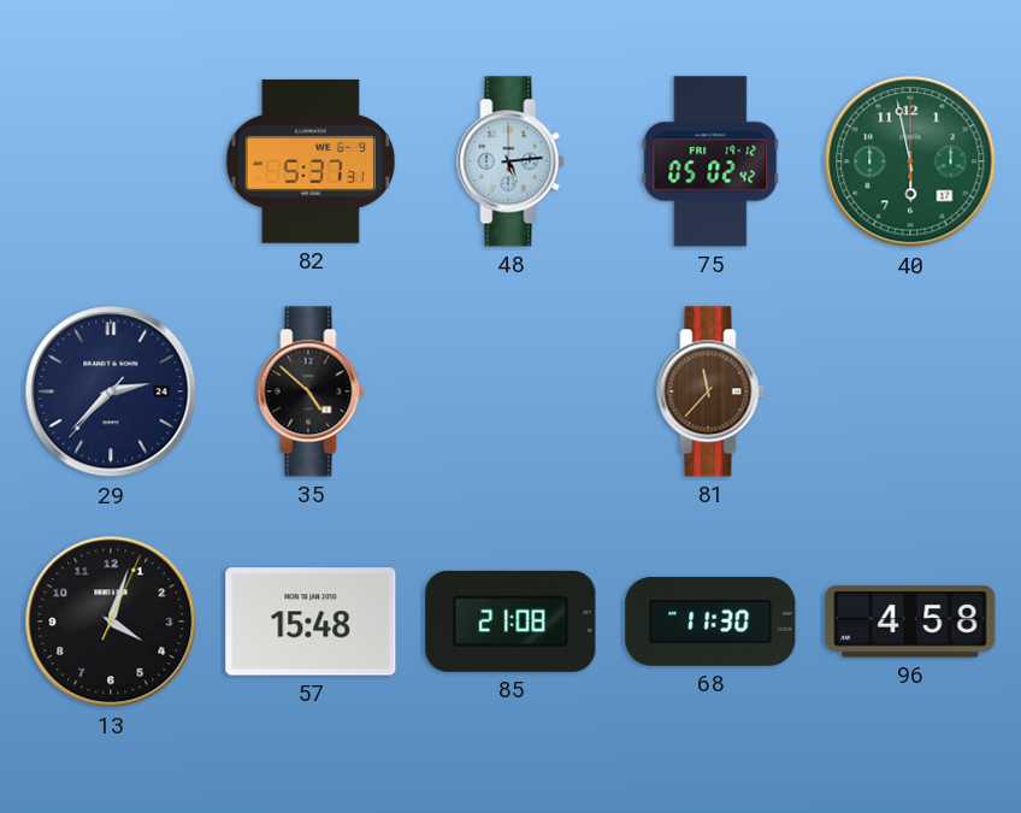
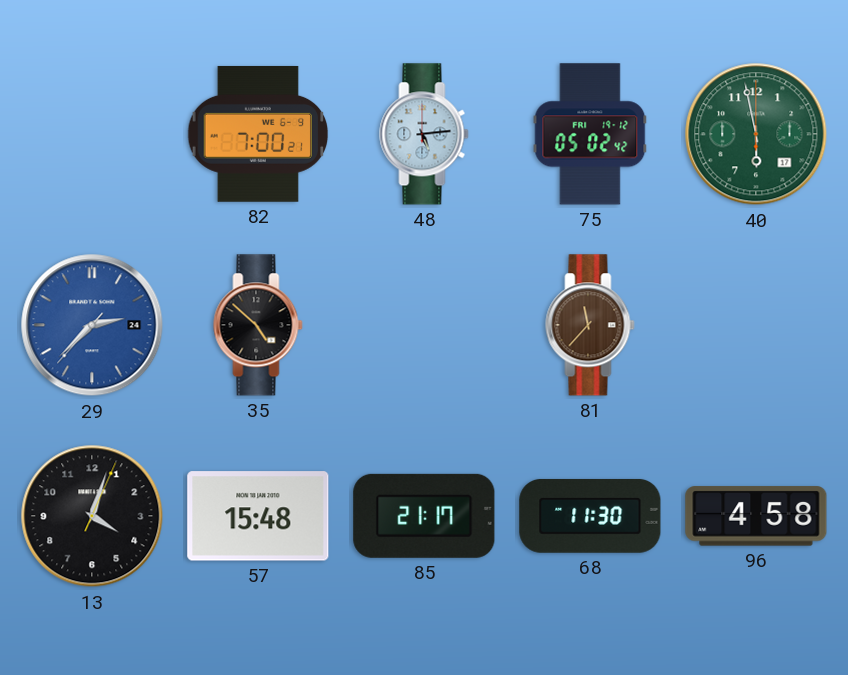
82: 5:37 -> 7:00
29 dial: navy -> blue
85: 21:08 -> 21:17
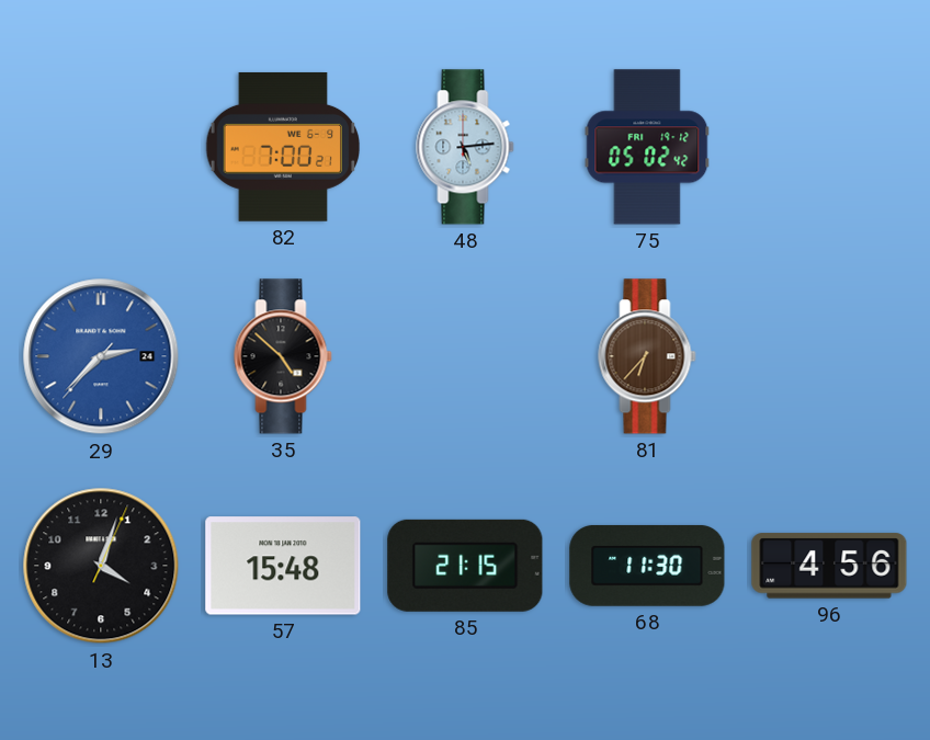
40: 5:58 -> none
81: 11:37 -> 6:37
85: 21:17 -> 21:15
96: 4:58 -> 4:56
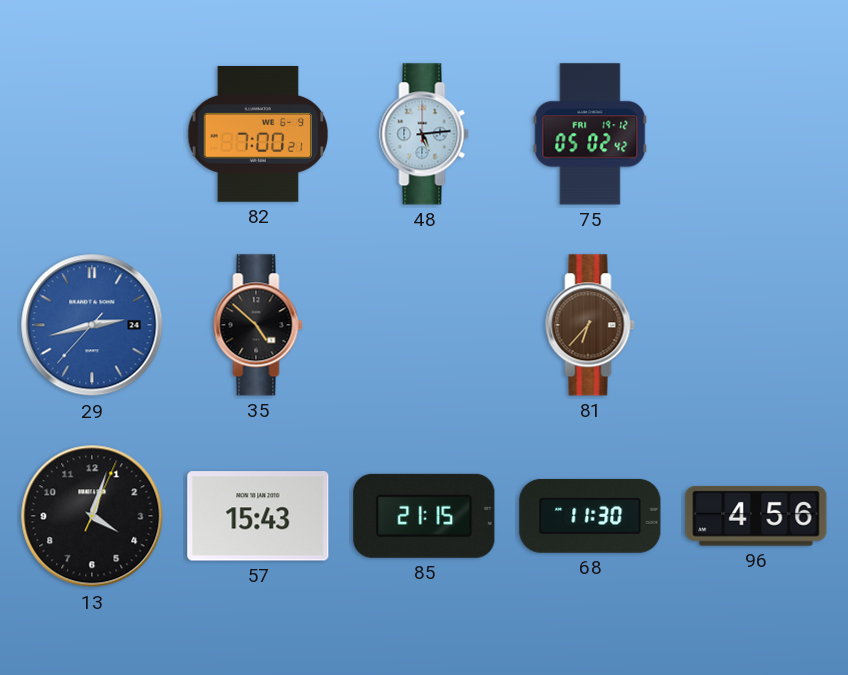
29: 2:37 -> 2:42
57: 15:48 -> 15:43
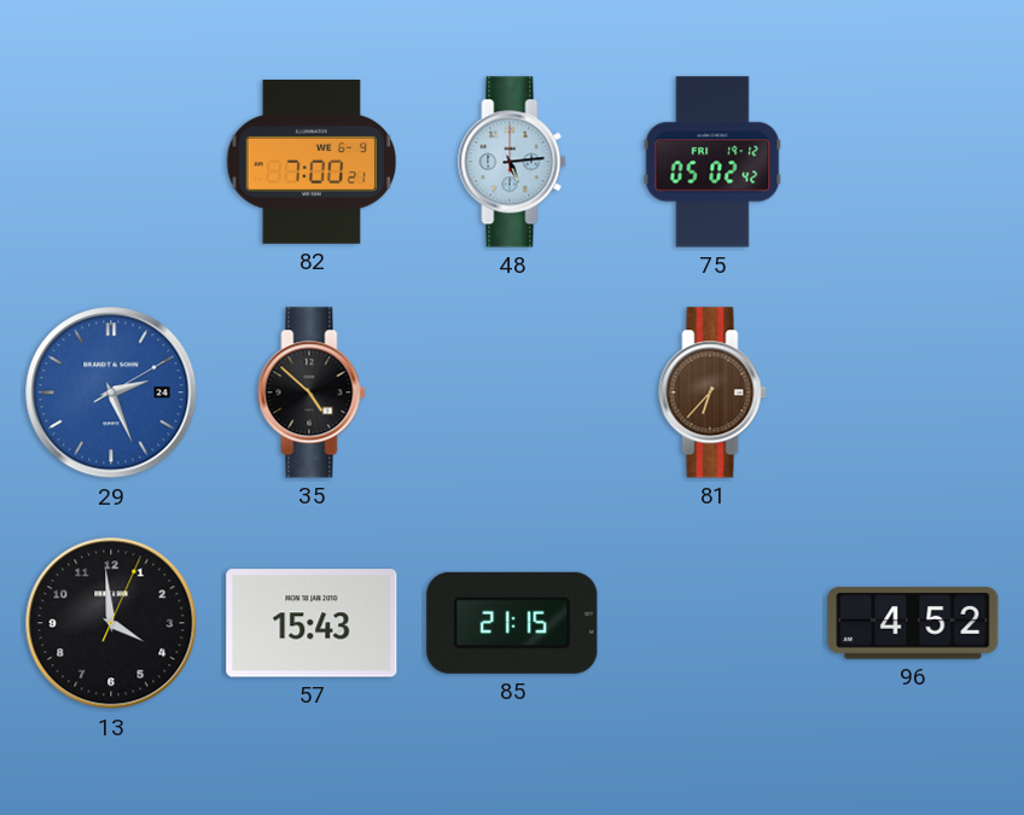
29: 2:42 -> 2:26
13: 4:03 -> 3:59
68: 11:30 -> none
96: 4:56 -> 4:52
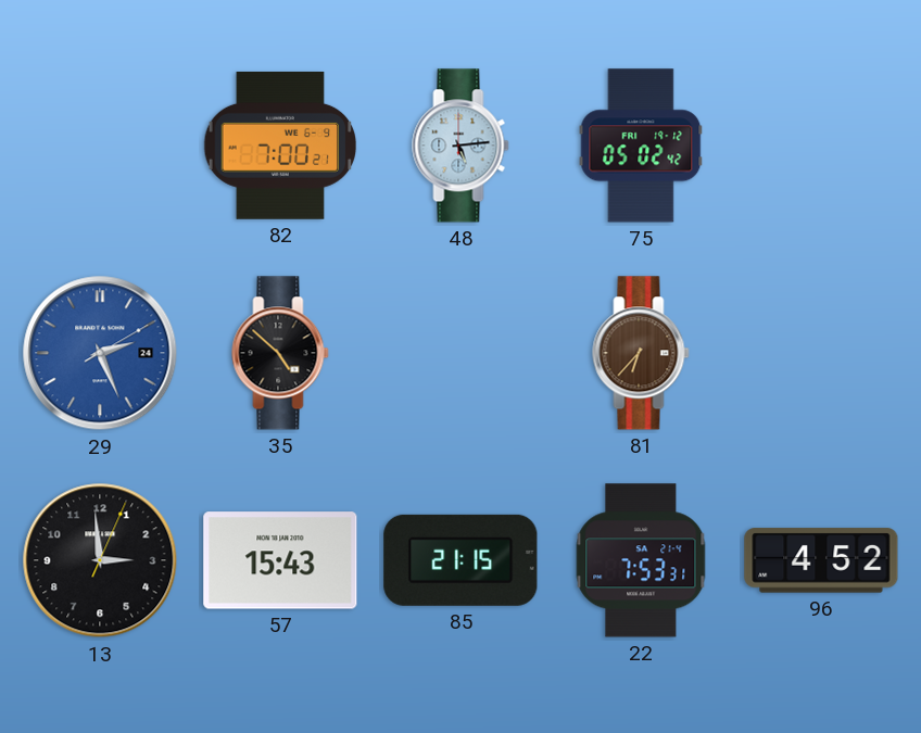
13: 3:59 -> 2:59
22: none -> 7:53
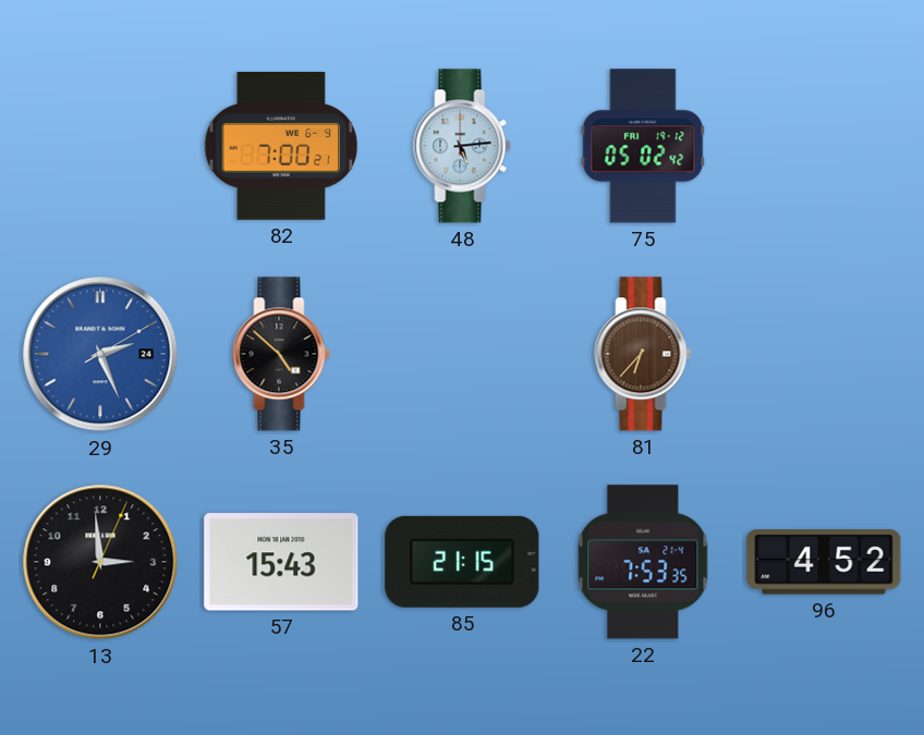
22: 7:53:31 -> 7:53:35
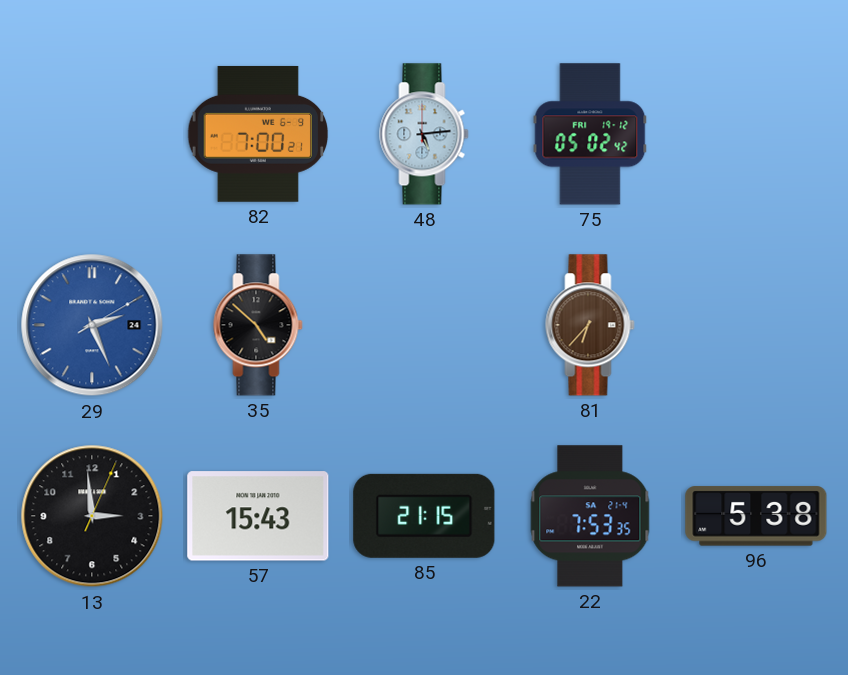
96: 4:52 -> 5:38
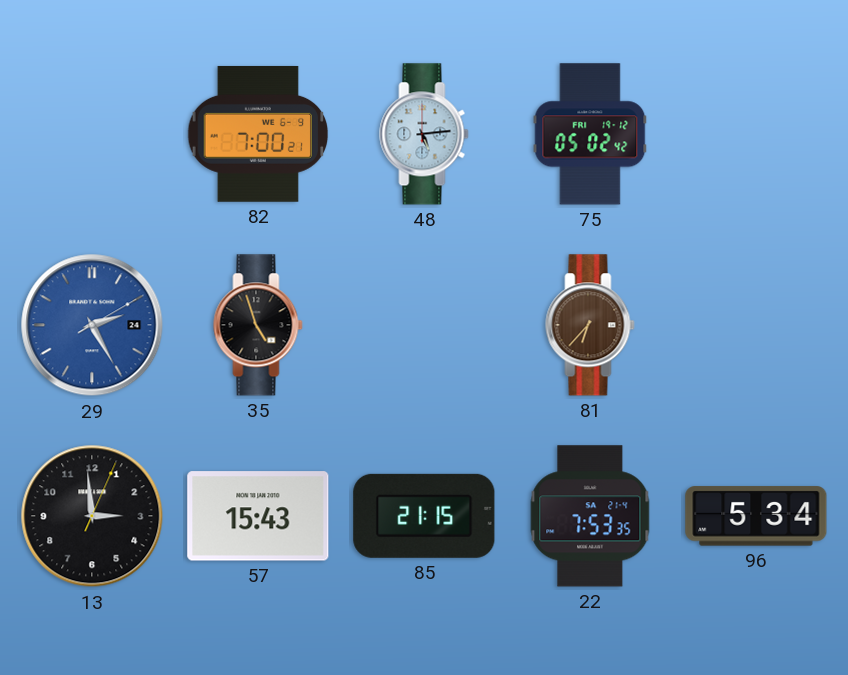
29: 2:26 -> 2:25
35: 4:52 -> 4:57
96: 5:38 -> 5:34
